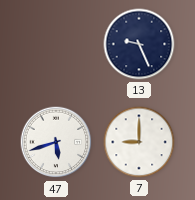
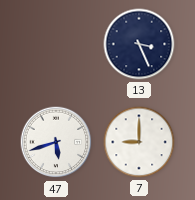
13: 9:26 -> 3:26
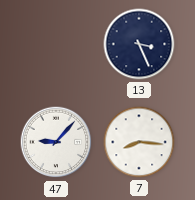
47: 5:42 -> 9:07
7: 9:00 -> 8:16
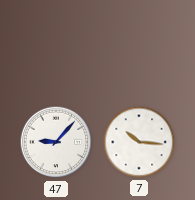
13: 3:26 -> none
7: 8:16 -> 10:16
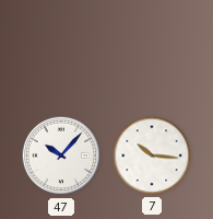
47: 9:07 -> 10:07
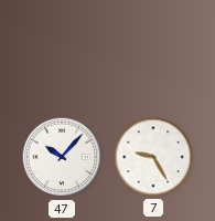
7: 10:16 -> 9:25
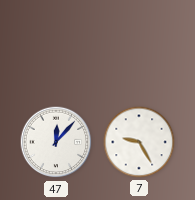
47: 10:07 -> 12:07
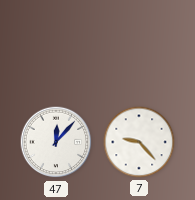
7: 9:25 -> 9:23
